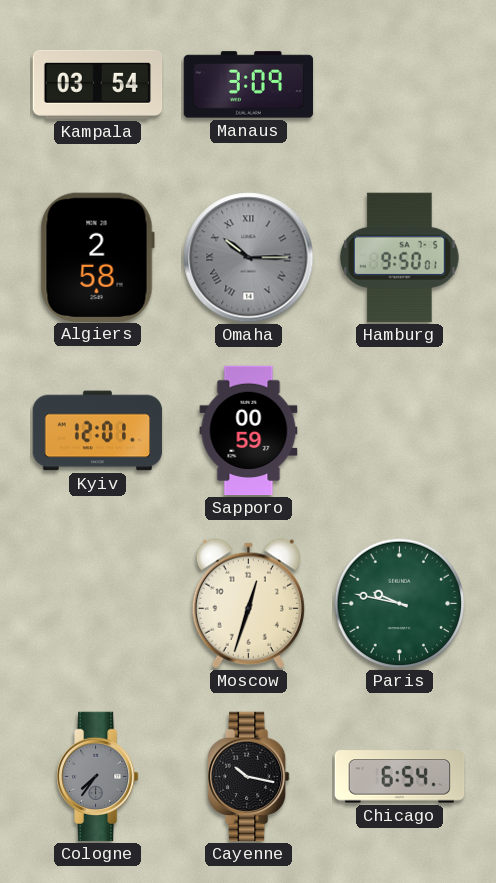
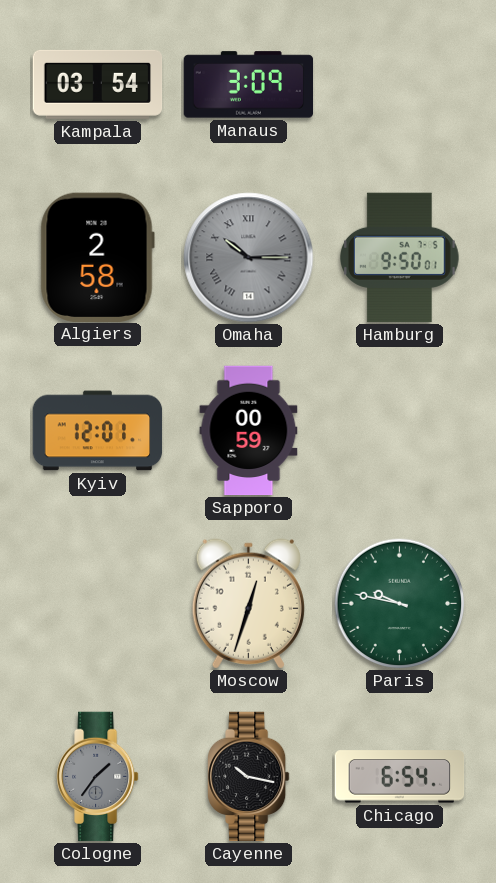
Cologne: 7:36 -> 1:36
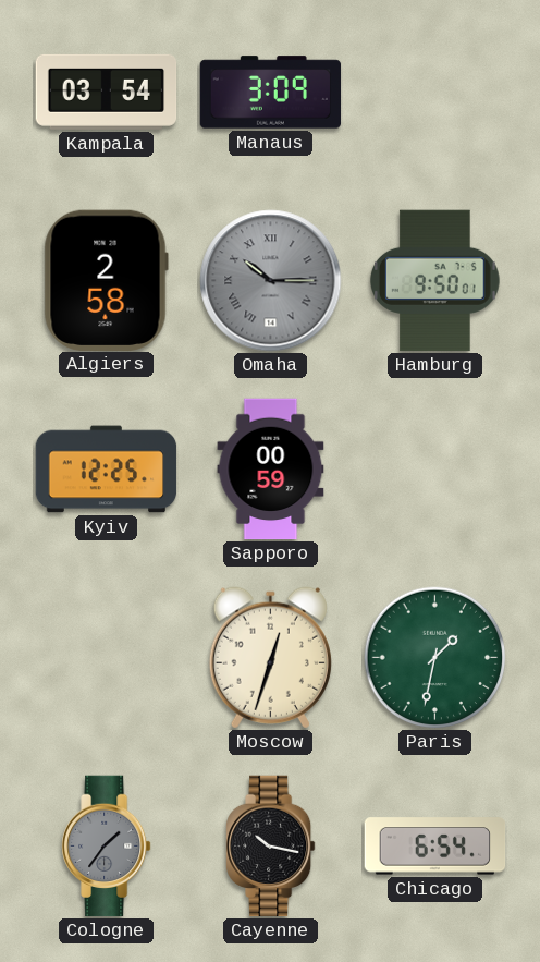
Kyiv: 12:01 -> 12:25
Paris: 9:47 -> 1:32
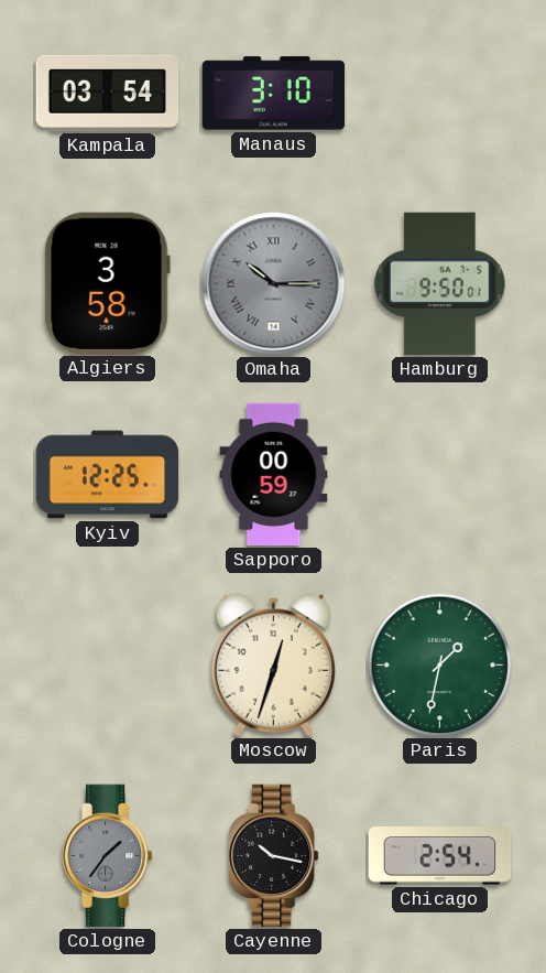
Manaus: 3:09 -> 3:10
Algiers: 2:58 -> 3:58
Chicago: 6:54 -> 2:54
